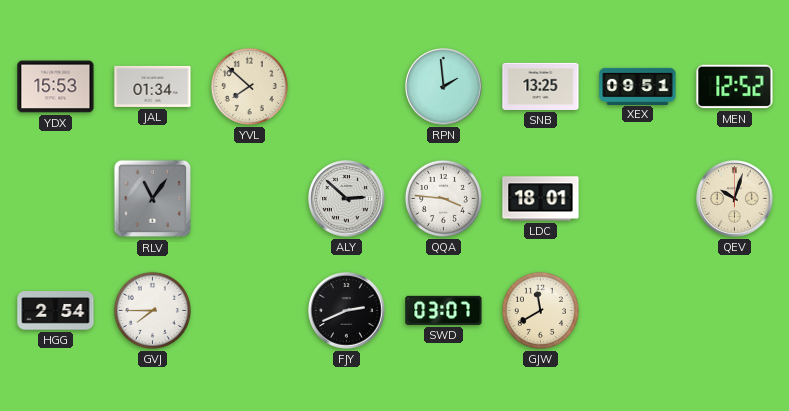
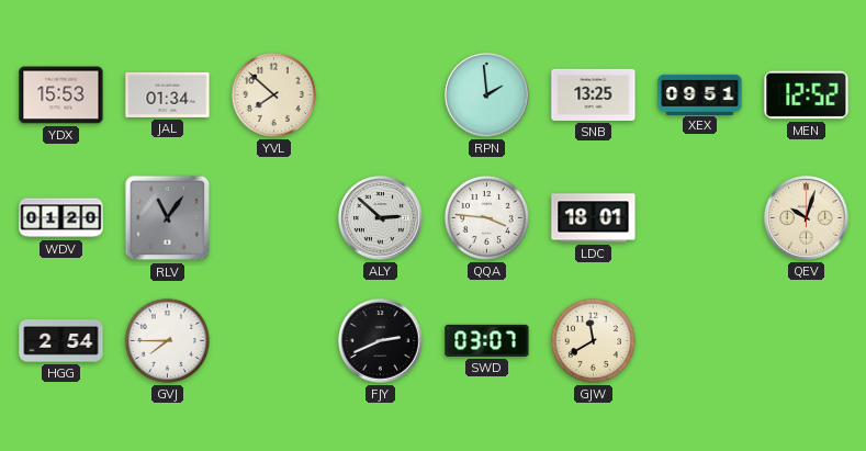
WDV: none -> 01:20
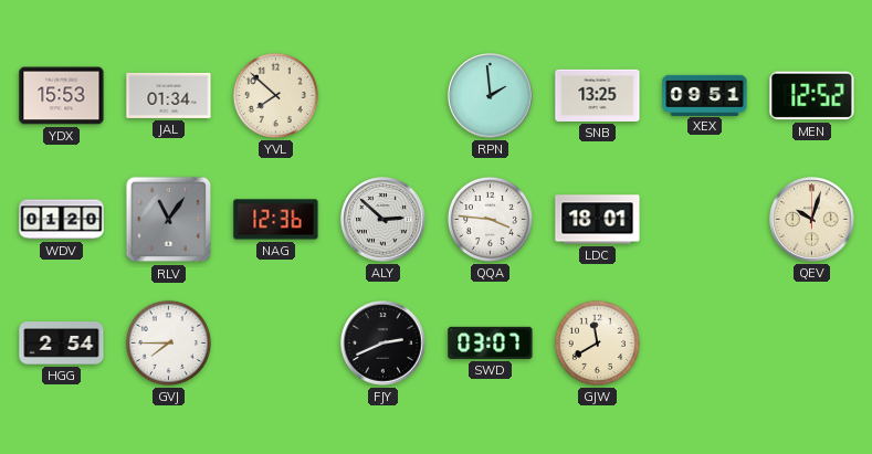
NAG: none -> 12:36
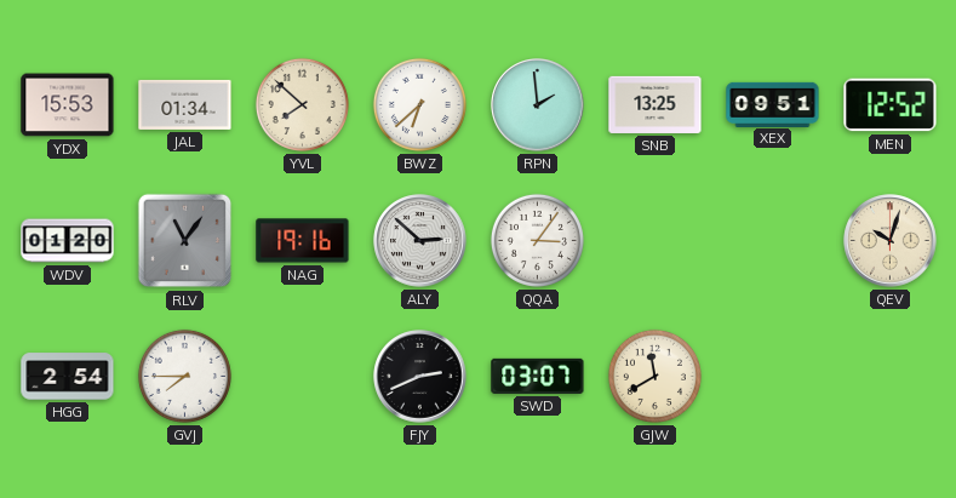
BWZ: none -> 6:38
NAG: 12:36 -> 19:16
QQA: 3:46 -> 3:06
LDC: 18:01 -> none
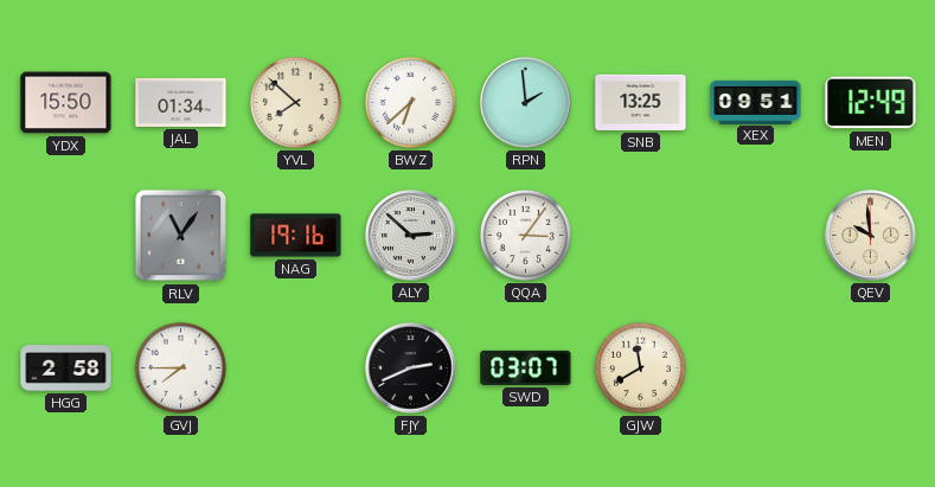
YDX: 15:53 -> 15:50
MEN: 12:52 -> 12:49
WDV: 01:20 -> none
QEV: 10:03 -> 9:59
HGG: 2:54 -> 2:58
